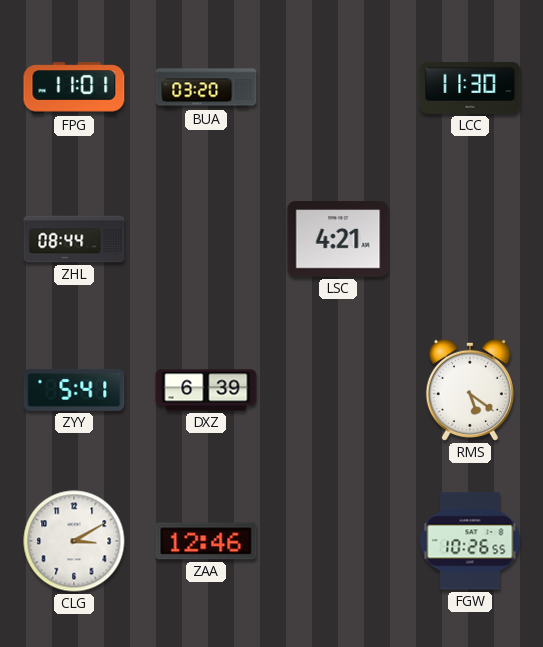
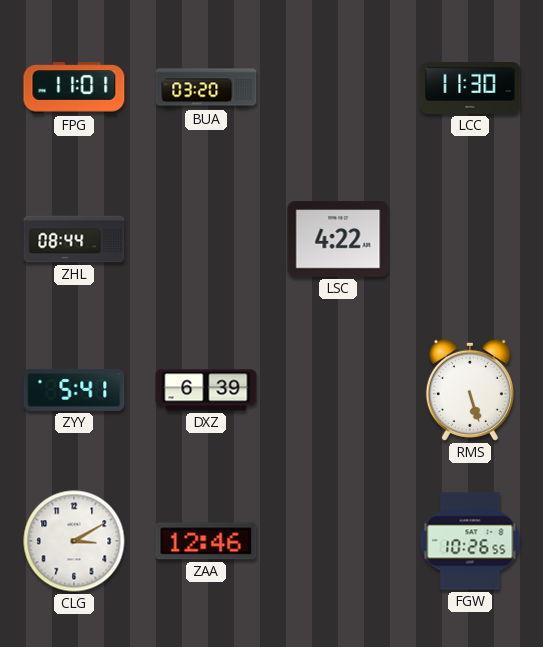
LSC: 4:21 -> 4:22
RMS: 5:21 -> 5:27
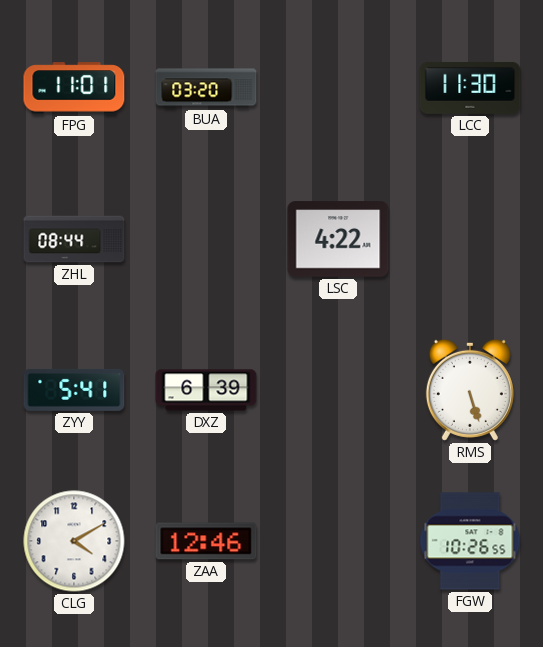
CLG: 3:10 -> 4:10
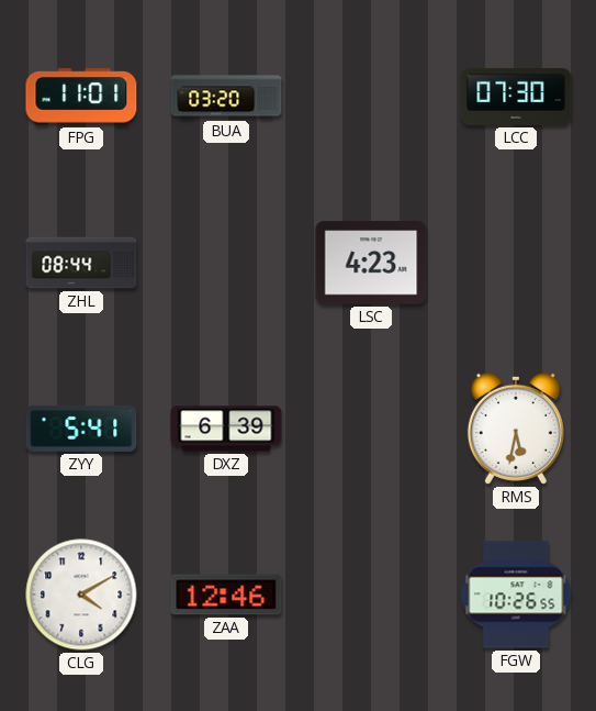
LCC: 11:30 -> 07:30
LSC: 4:22 -> 4:23
RMS: 5:27 -> 5:32
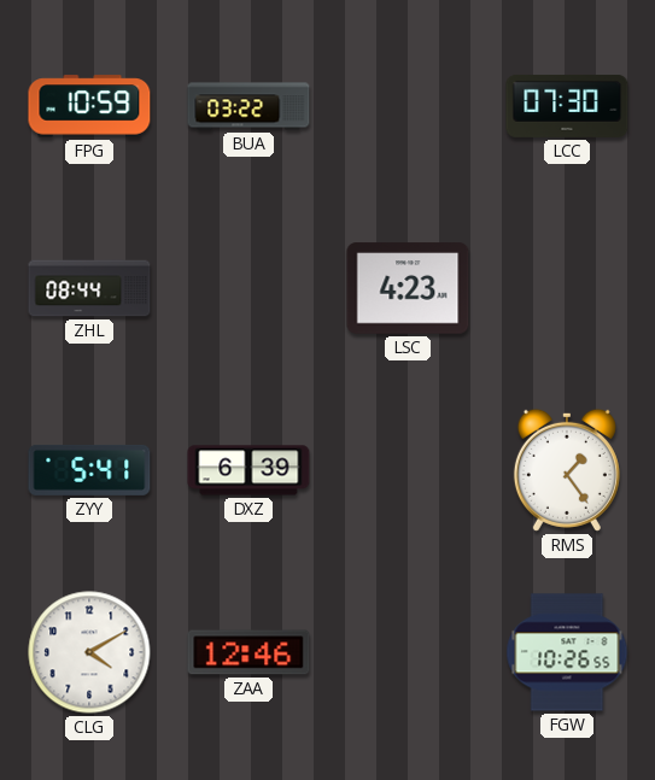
FPG: 11:01 -> 10:59
BUA: 03:20 -> 03:22
RMS: 5:32 -> 1:24
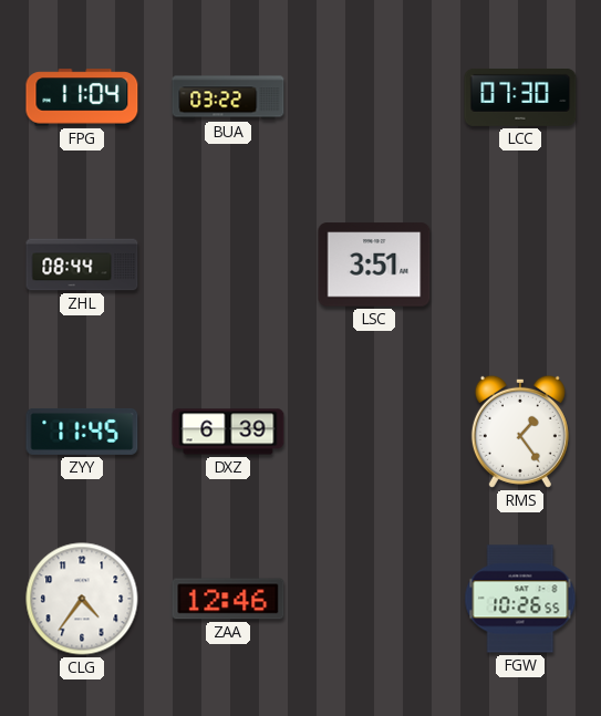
FPG: 10:59 -> 11:04
LSC: 4:23 -> 3:51
ZYY: 5:41 -> 11:45
CLG: 4:10 -> 4:36
